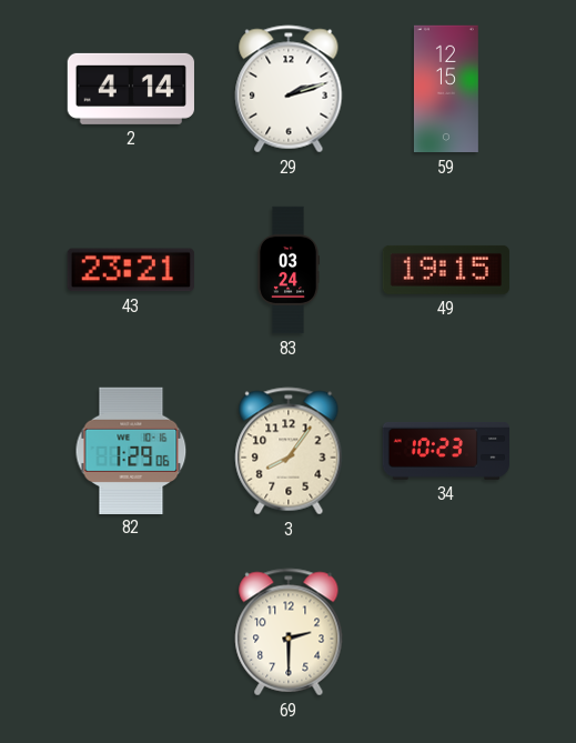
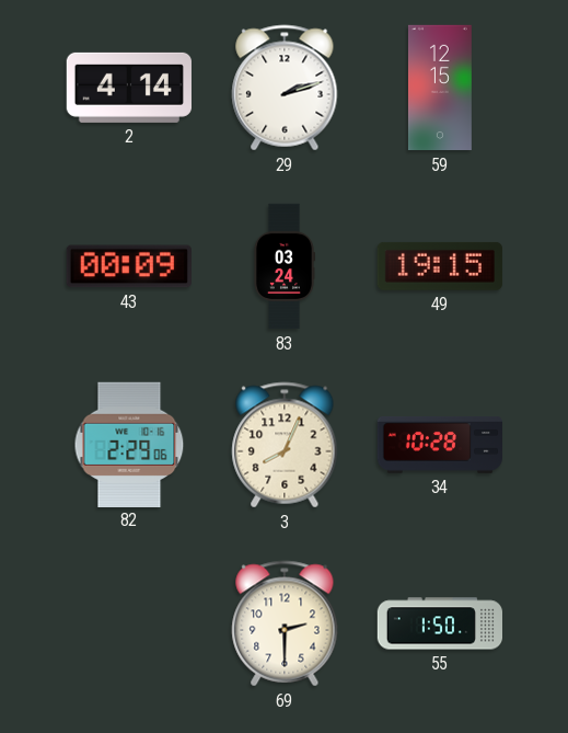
43: 23:21 -> 00:09
82: 1:29 -> 2:29
3: 8:06 -> 8:04
34: 10:23 -> 10:28
55: none -> 1:50
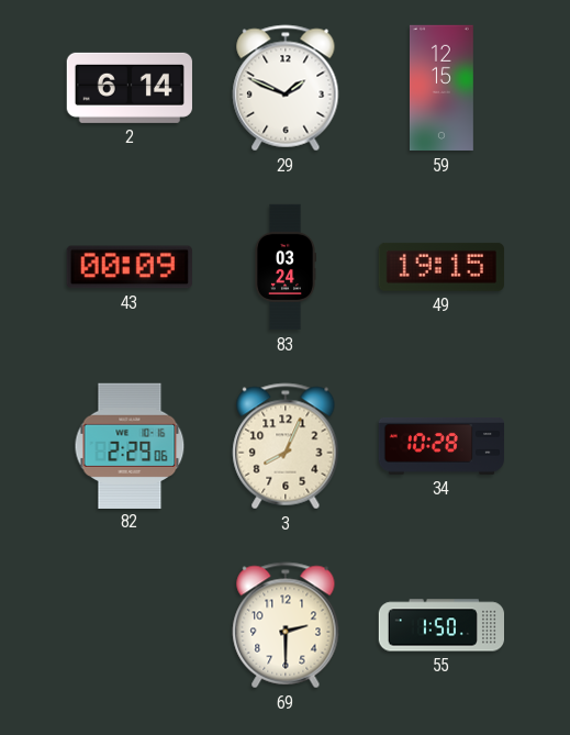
2: 4:14 -> 6:14
29: 2:12 -> 1:49
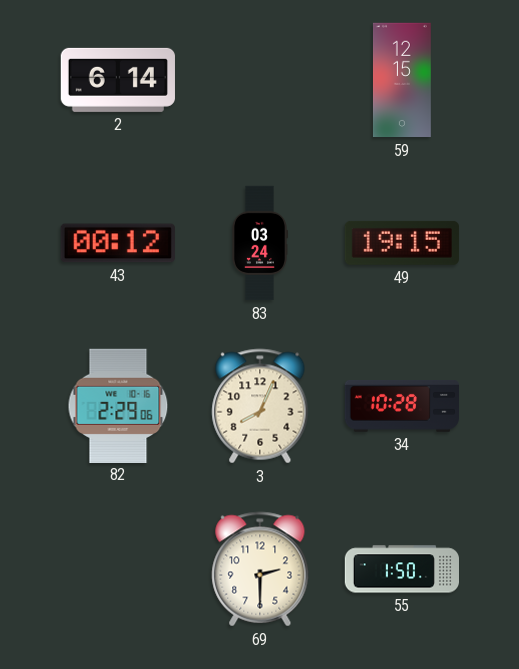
29: 1:49 -> none
43: 00:09 -> 00:12
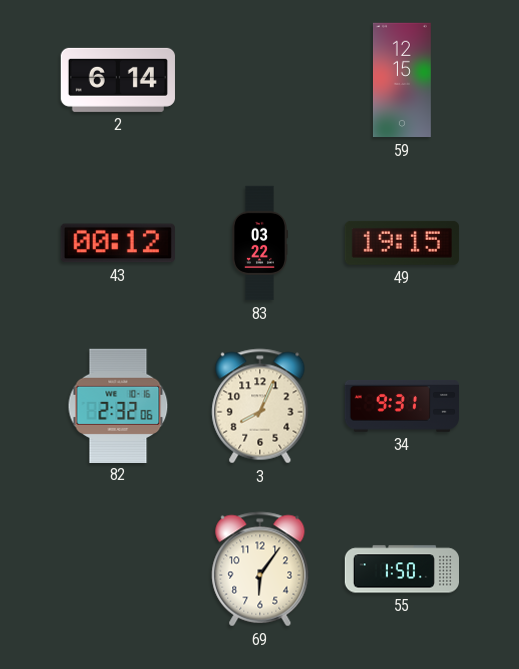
83: 03:24 -> 03:22
82: 2:29 -> 2:32
34: 10:28 -> 9:31
69: 2:30 -> 6:06
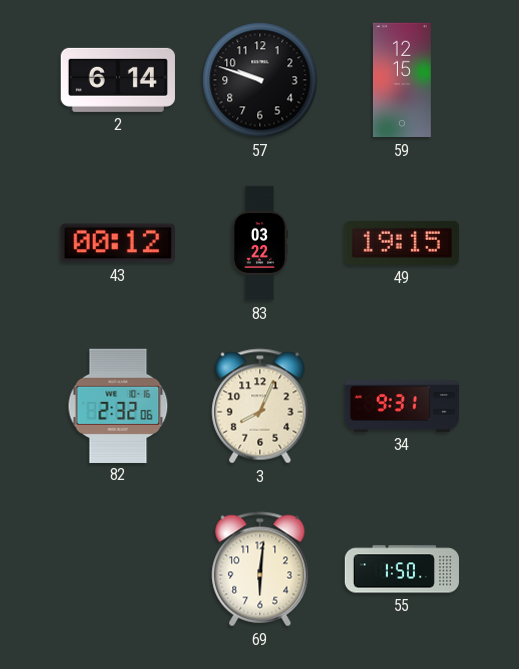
57: none -> 9:48
69: 6:06 -> 6:01
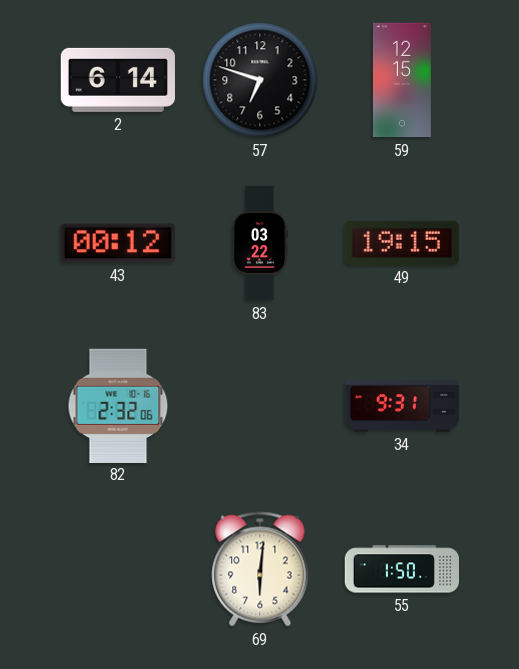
57: 9:48 -> 6:48
3: 8:04 -> none
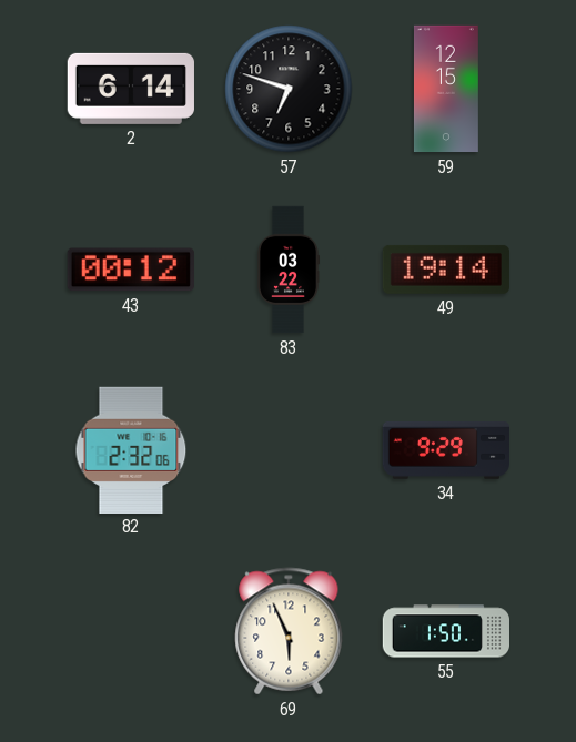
49: 19:15 -> 19:14
34: 9:31 -> 9:29
69: 6:01 -> 5:56
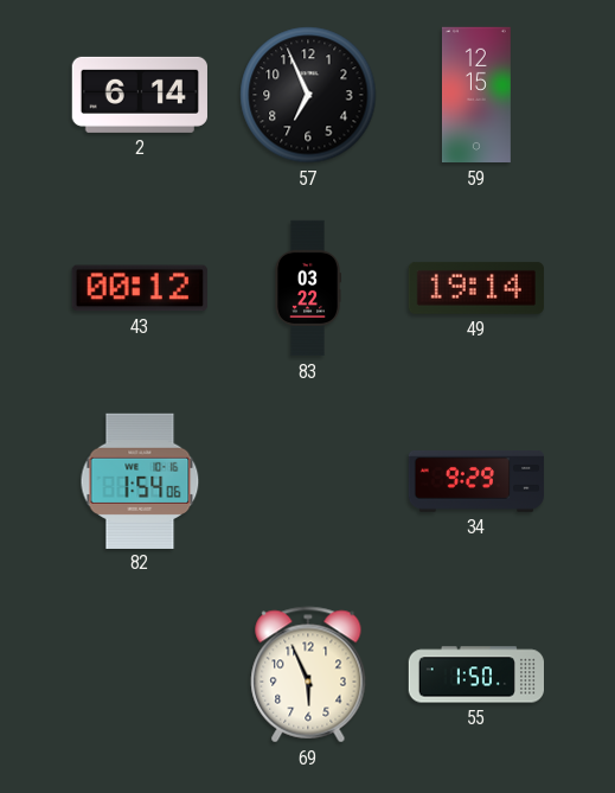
57: 6:48 -> 6:56
82: 2:32 -> 1:54
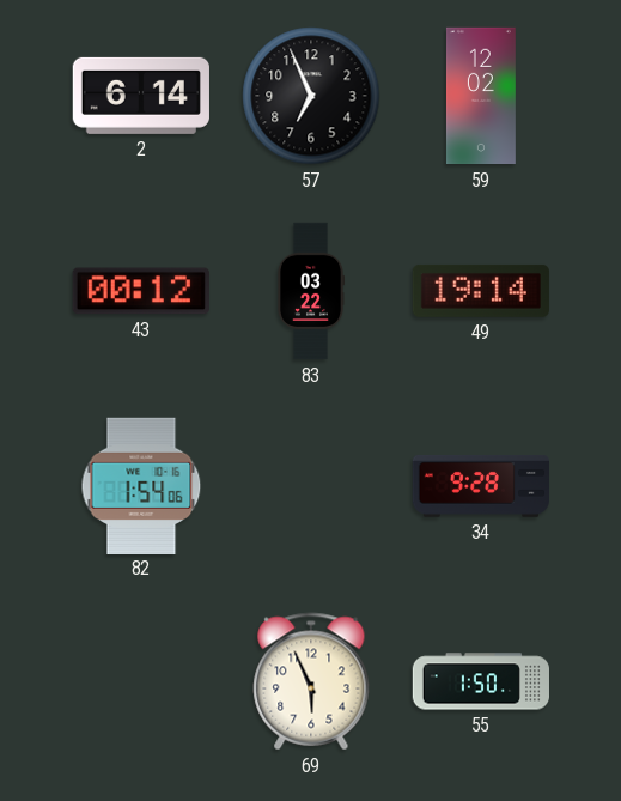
59: 12:15 -> 12:02
34: 9:29 -> 9:28
